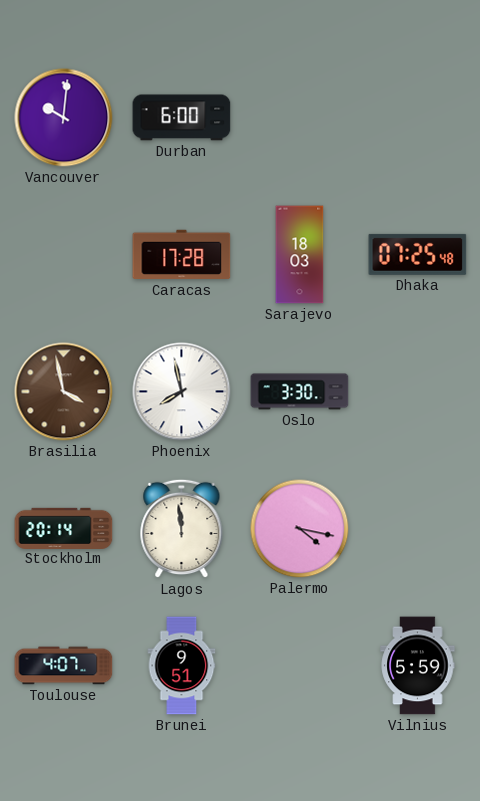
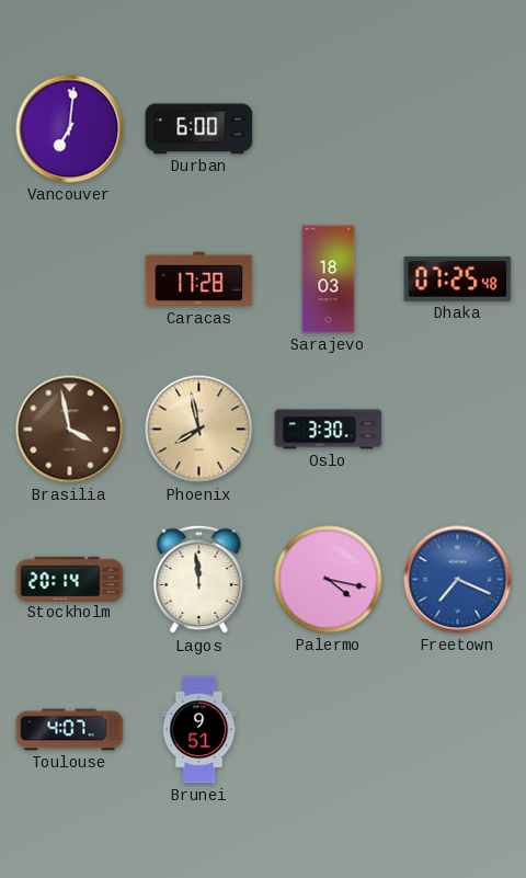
Vancouver: 10:01 -> 7:01
Phoenix dial: white -> champagne
Freetown: none -> 7:19
Vilnius: 5:59 -> none
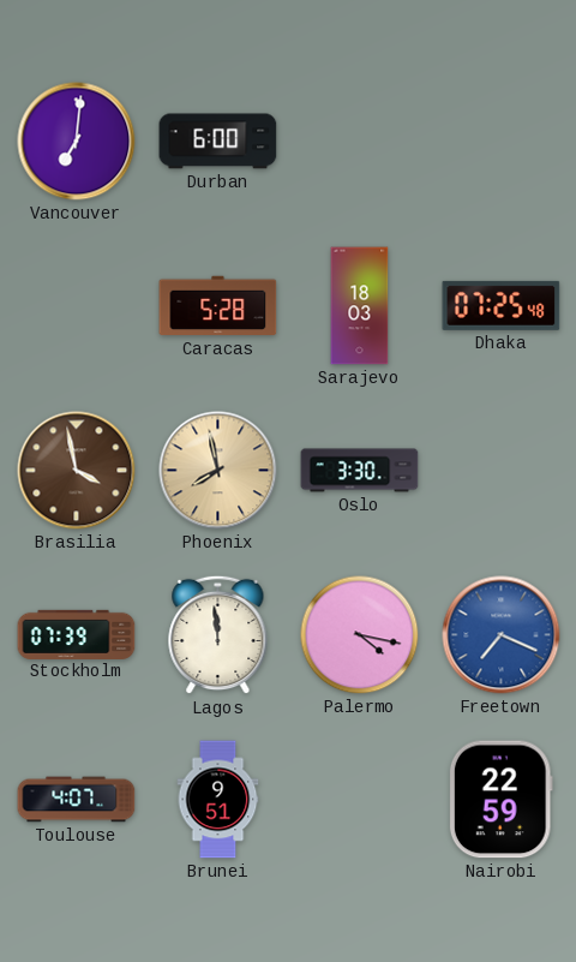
Caracas: 17:28 -> 5:28
Stockholm: 20:14 -> 07:39
Nairobi: none -> 22:59
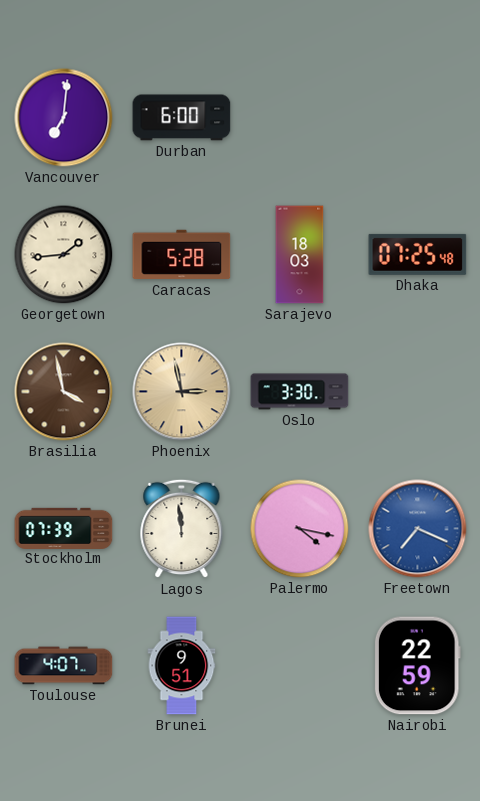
Georgetown: none -> 1:44
Phoenix: 7:58 -> 2:58
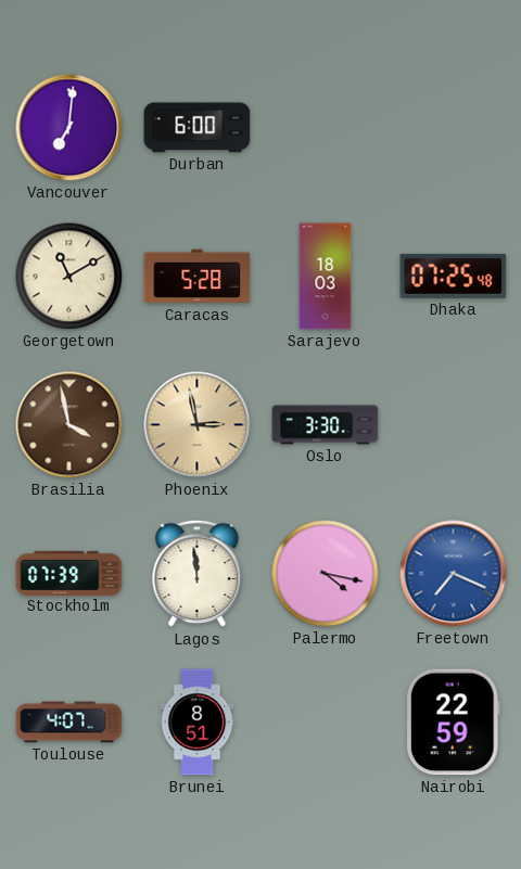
Georgetown: 1:44 -> 11:10
Brunei: 9:51 -> 8:51
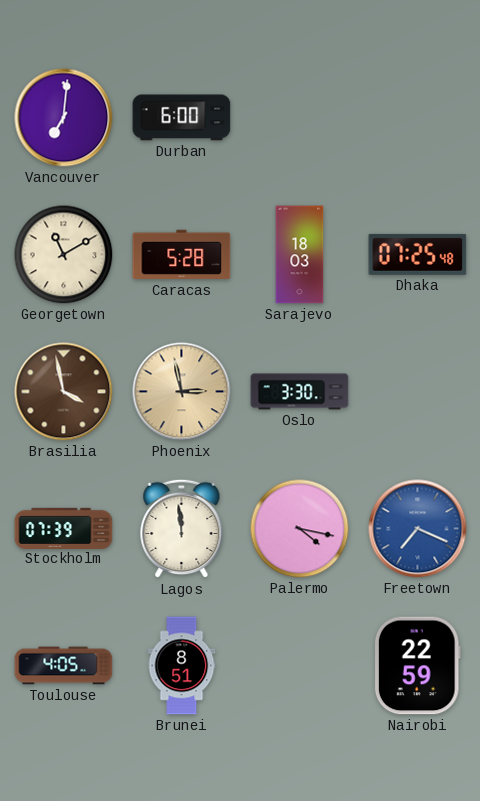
Toulouse: 4:07 -> 4:05
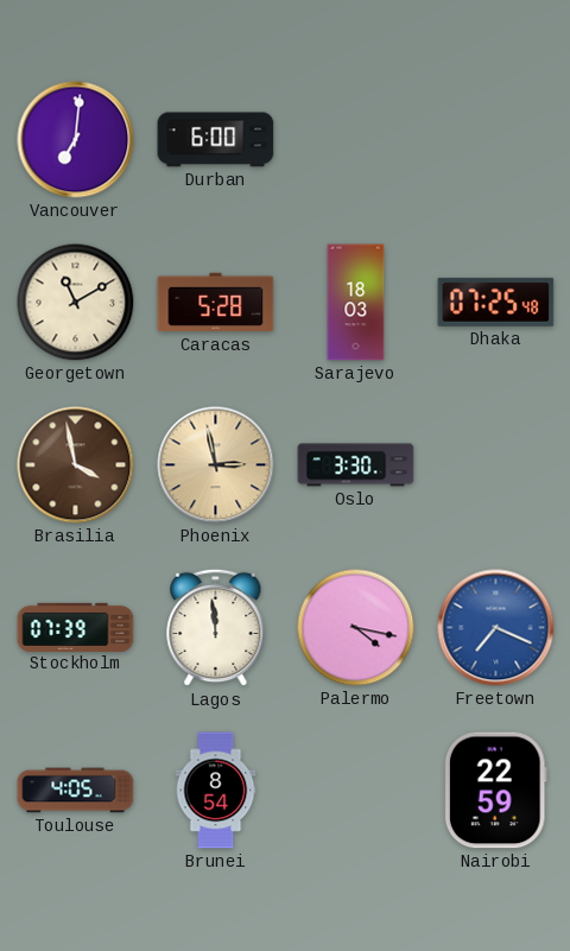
Brunei: 8:51 -> 8:54
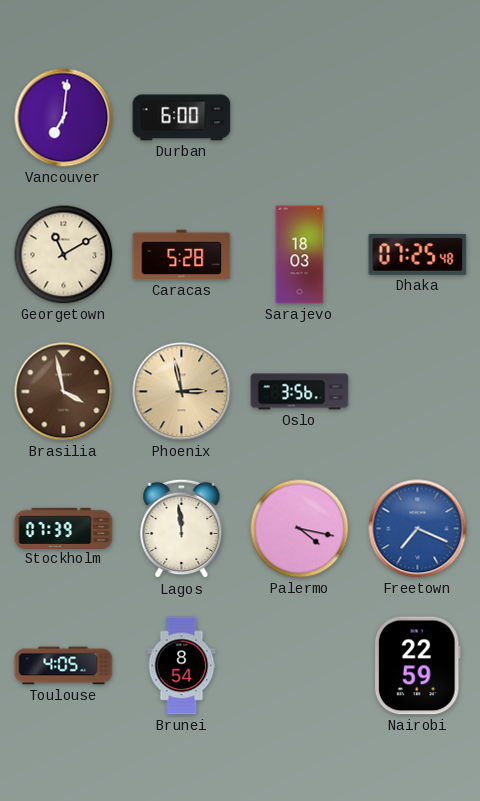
Oslo: 3:30 -> 3:56
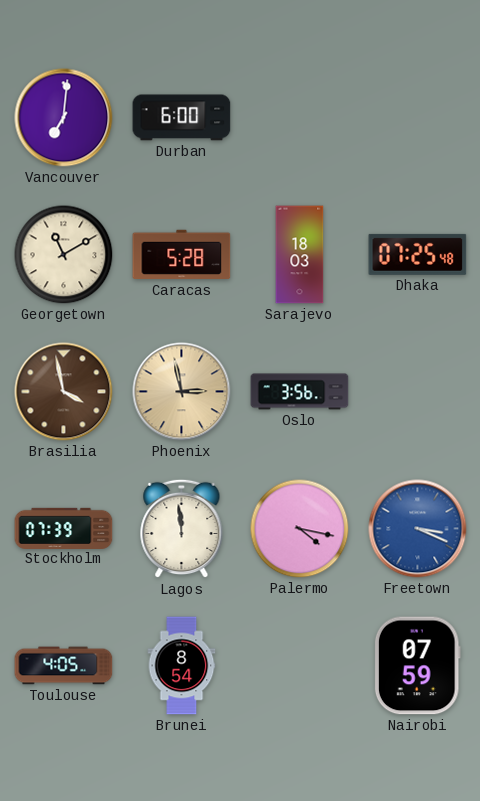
Freetown: 7:19 -> 3:19
Nairobi: 22:59 -> 07:59
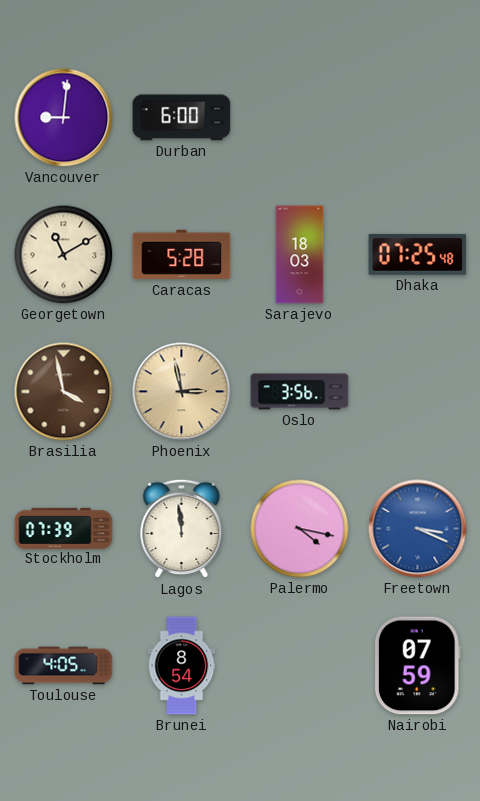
Vancouver: 7:01 -> 9:01
